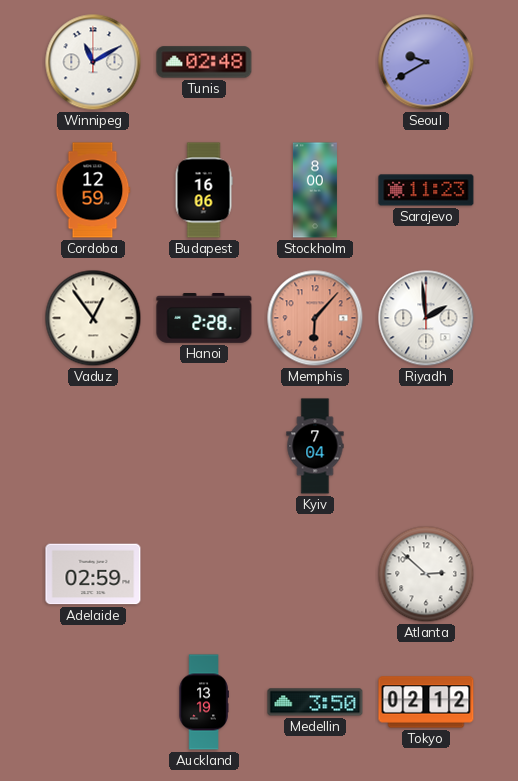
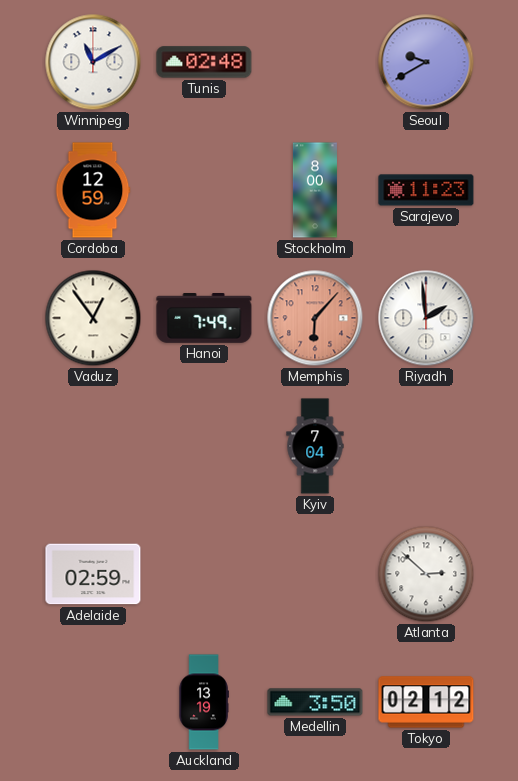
Budapest: 16:06 -> none
Hanoi: 2:28 -> 7:49
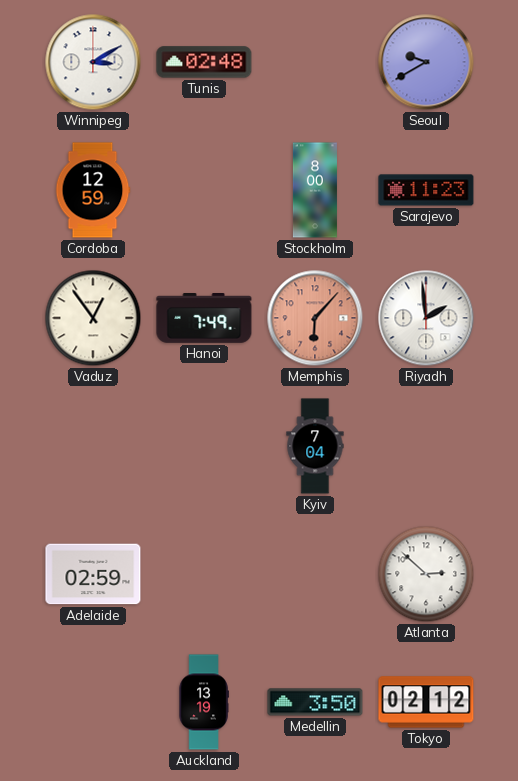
Winnipeg: 11:10 -> 3:10
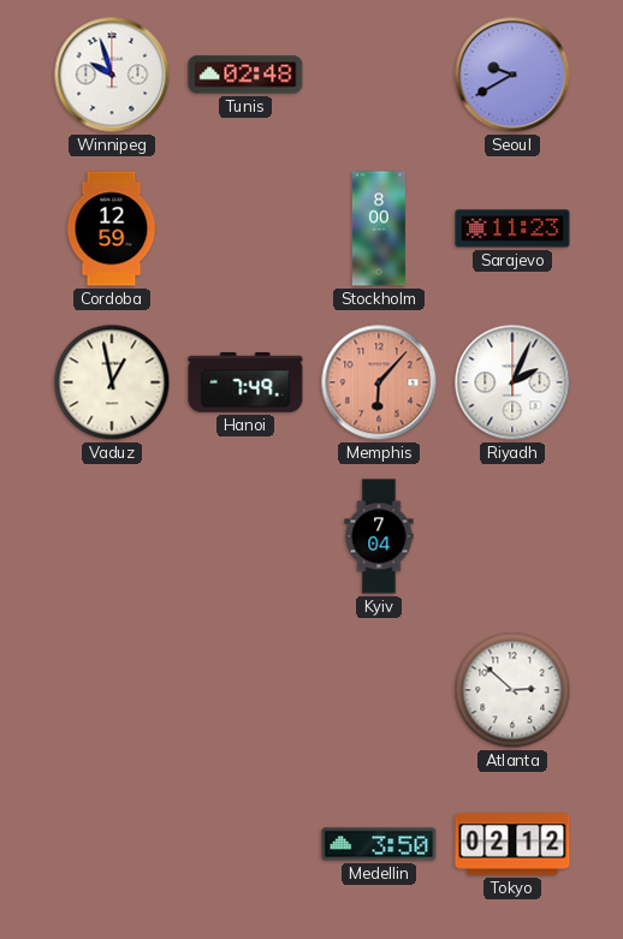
Winnipeg: 3:10 -> 9:57
Vaduz: 12:54 -> 12:58
Riyadh: 1:59 -> 2:04
Adelaide: 02:59 -> none
Auckland: 13:19 -> none
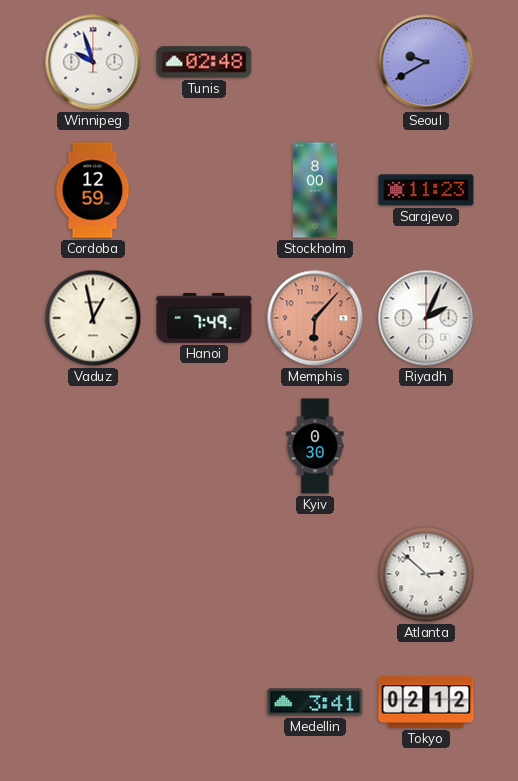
Kyiv: 7:04 -> 0:30
Medellin: 3:50 -> 3:41
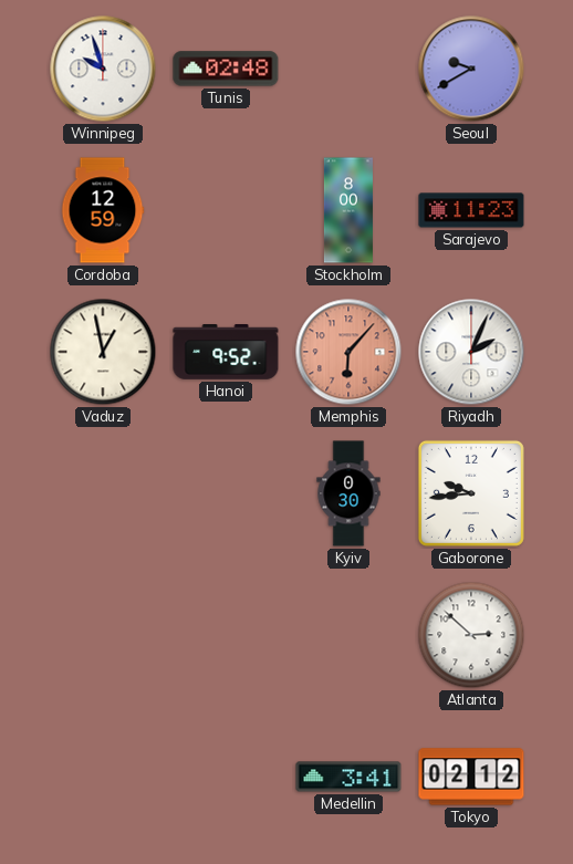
Hanoi: 7:49 -> 9:52
Gaborone: none -> 9:44
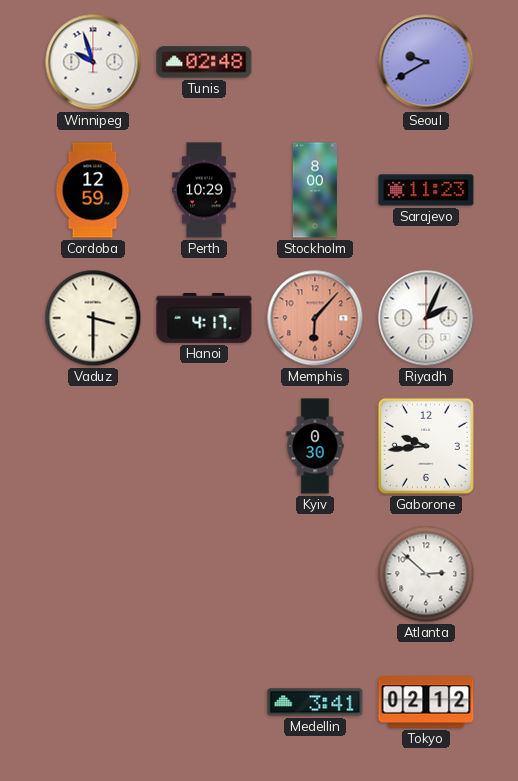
Perth: none -> 10:29
Vaduz: 12:58 -> 3:30
Hanoi: 9:52 -> 4:17
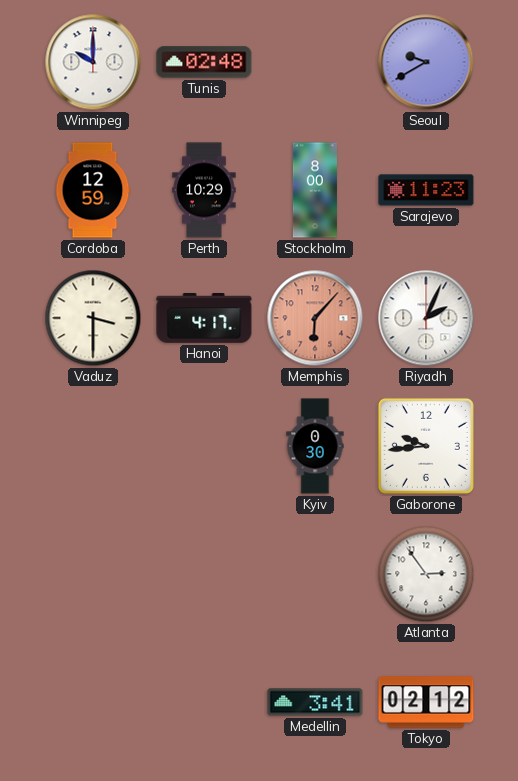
Winnipeg: 9:57 -> 10:00
Atlanta: 2:52 -> 2:54
